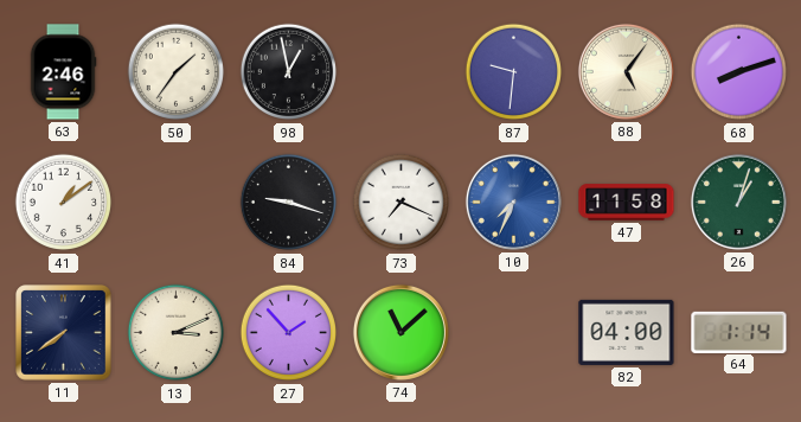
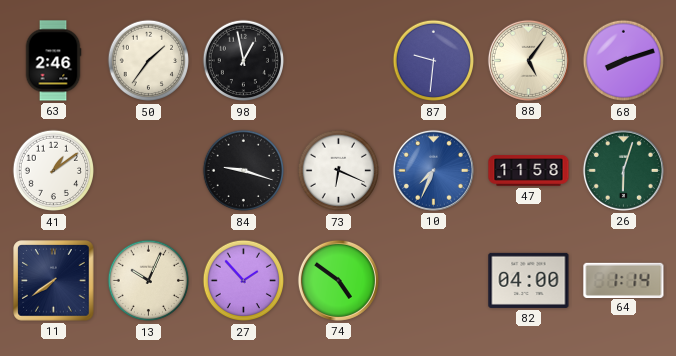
73: 7:19 -> 6:19
26: 1:03 -> 6:03
13: 3:11 -> 10:04
74: 11:08 -> 4:51
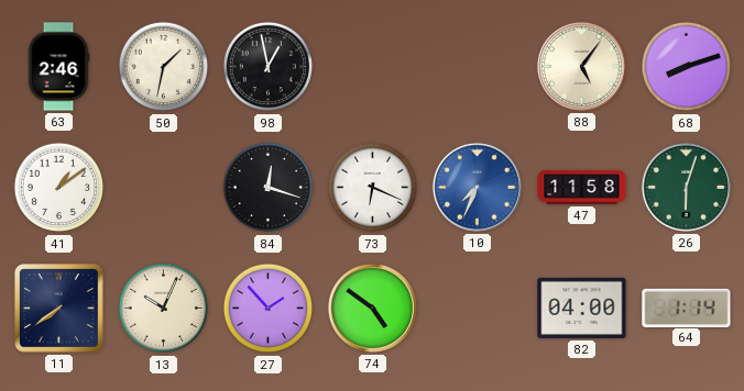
50: 1:36 -> 1:32
87: 9:31 -> none
84: 9:18 -> 12:18
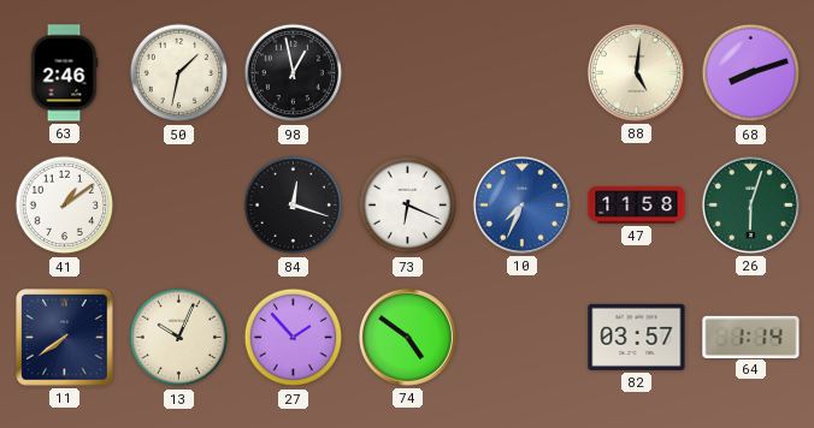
88: 5:06 -> 5:01
82: 04:00 -> 03:57
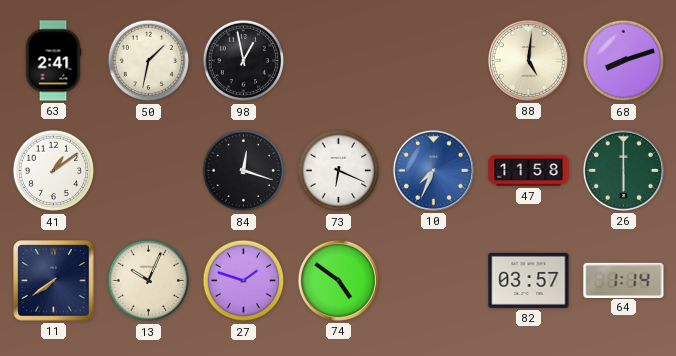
63: 2:46 -> 2:41
26: 6:03 -> 6:00
27: 1:53 -> 1:48
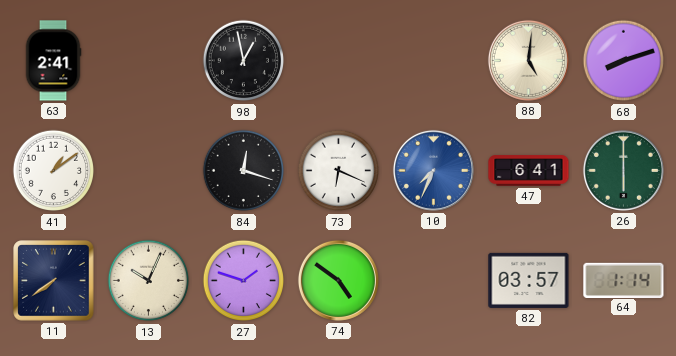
50: 1:32 -> none
47: 11:58 -> 6:41
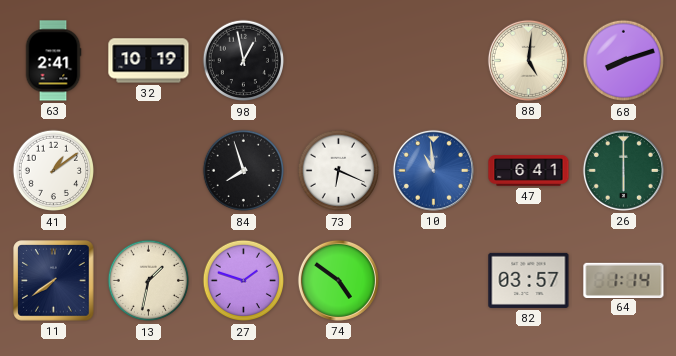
32: none -> 10:19
84: 12:18 -> 7:57
10: 7:34 -> 10:59
13: 10:04 -> 1:32
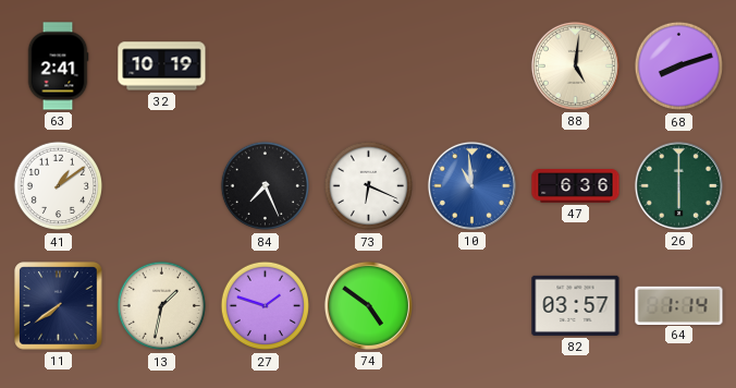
98: 12:58 -> none
84: 7:57 -> 7:26
47: 6:41 -> 6:36
